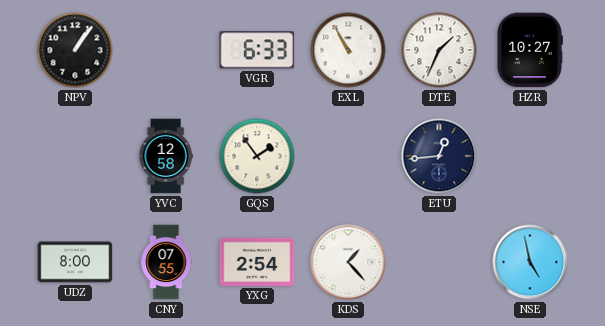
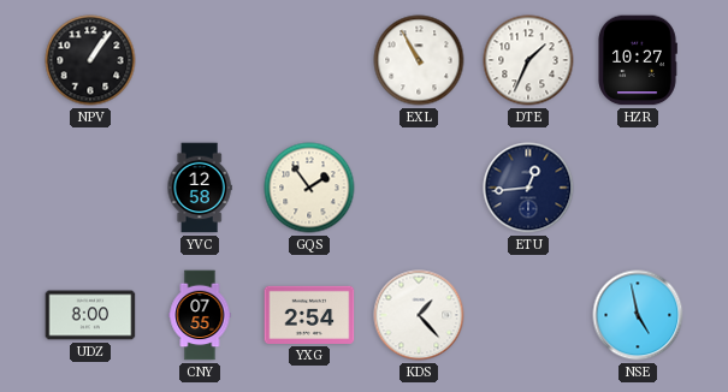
VGR: 6:33 -> none
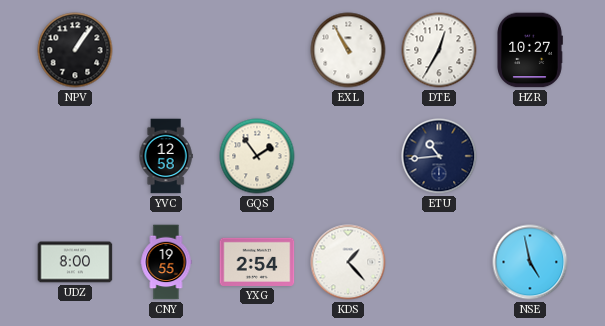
DTE: 1:34 -> 12:35
ETU: 12:44 -> 10:44
CNY: 07:55 -> 19:55
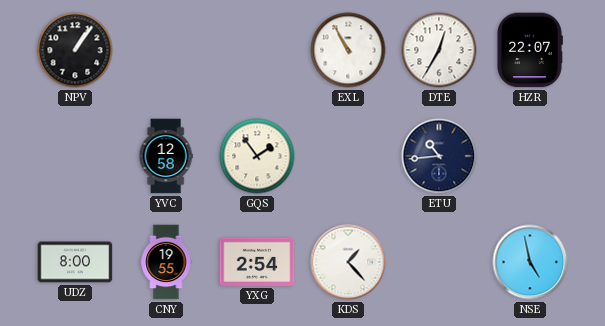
HZR: 10:27 -> 22:07
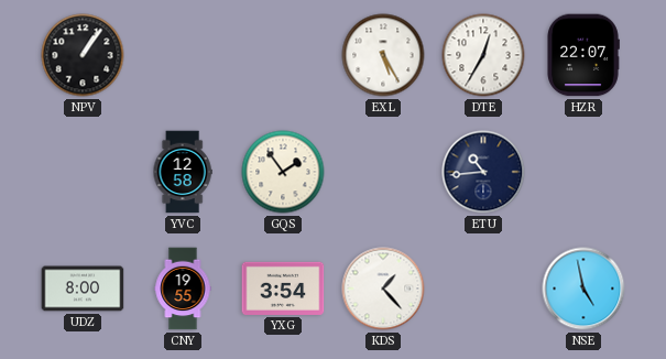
EXL: 10:55 -> 5:25
YXG: 2:54 -> 3:54
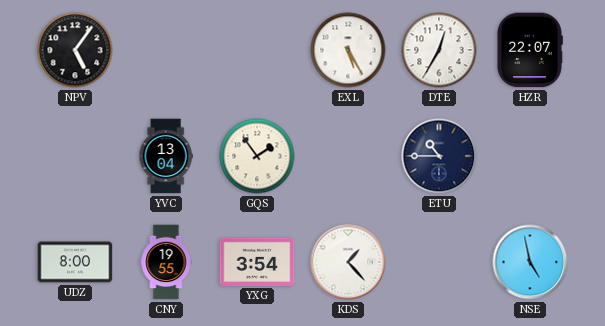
NPV: 1:06 -> 5:06
YVC: 12:58 -> 13:04
ETU: 10:44 -> 10:45
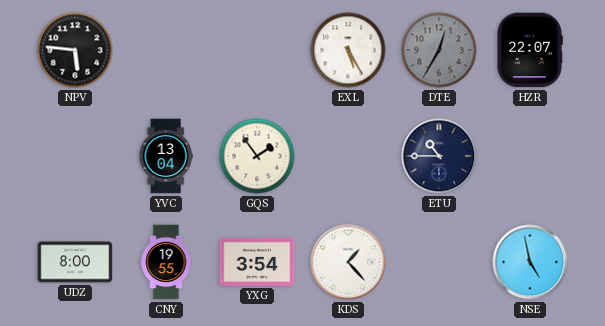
NPV: 5:06 -> 5:46
DTE dial: white -> grey
